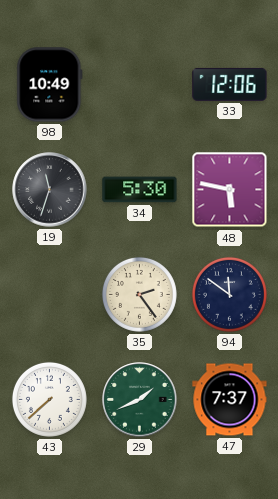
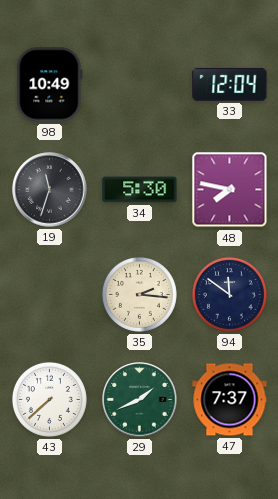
33: 12:06 -> 12:04
48: 5:47 -> 7:47
35: 2:24 -> 2:16
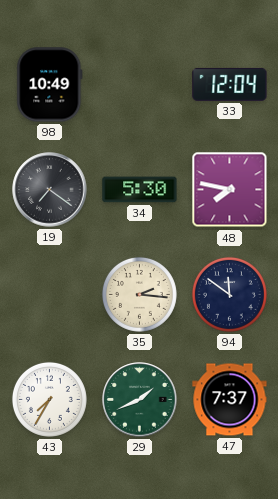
19: 11:33 -> 7:21
43: 7:38 -> 7:35
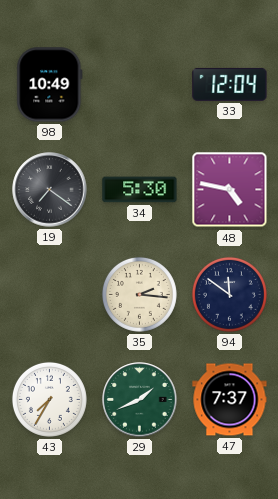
48: 7:47 -> 4:47
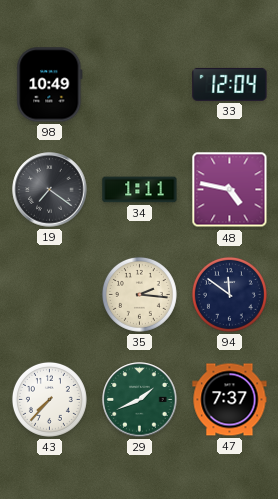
34: 5:30 -> 1:11
43: 7:35 -> 7:37
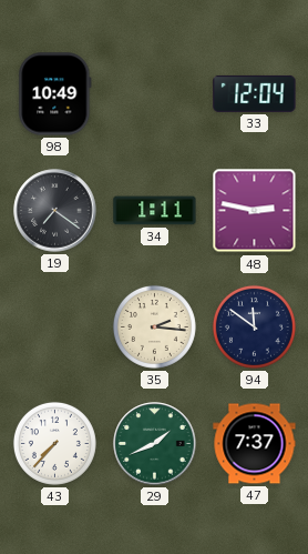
48: 4:47 -> 2:47
